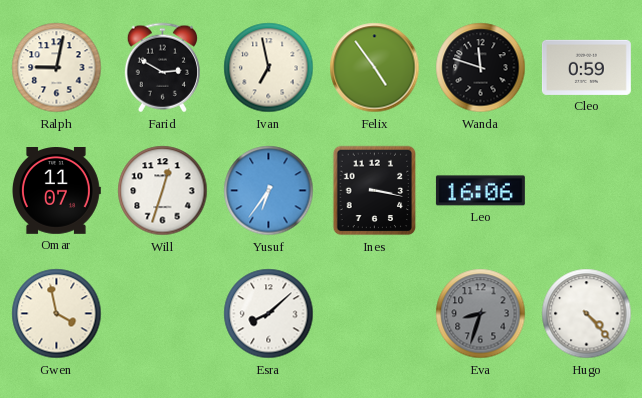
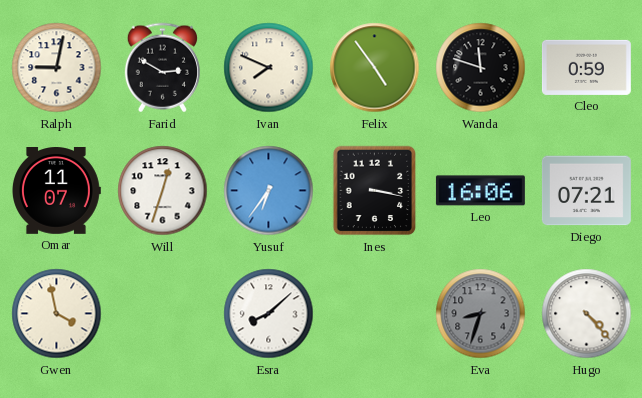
Ivan: 6:58 -> 7:49
Diego: none -> 07:21
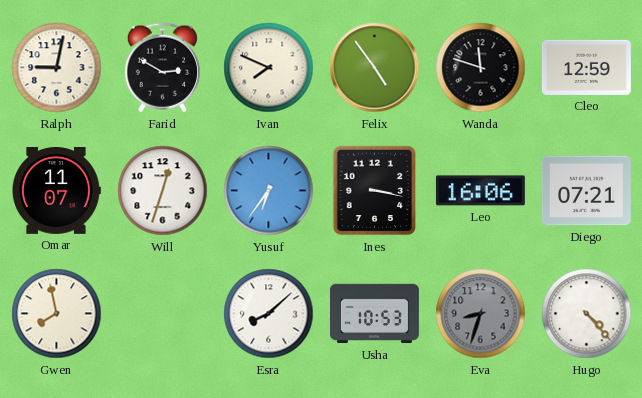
Cleo: 0:59 -> 12:59
Gwen: 3:58 -> 7:58
Usha: none -> 10:53
